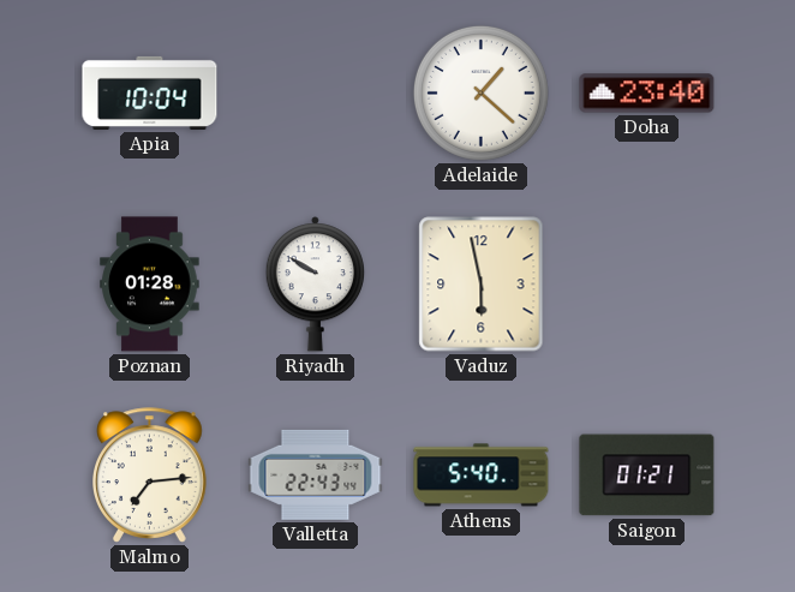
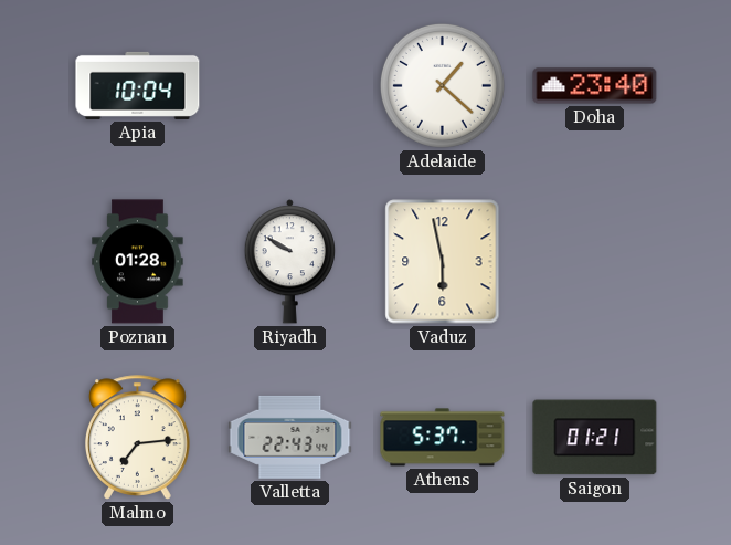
Athens: 5:40 -> 5:37
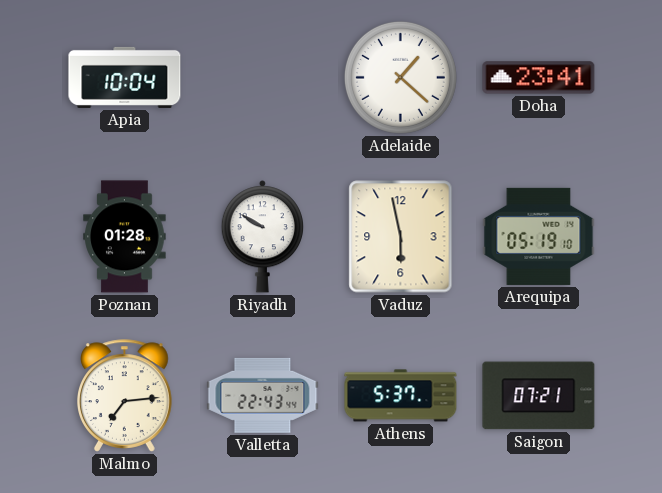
Doha: 23:40 -> 23:41
Arequipa: none -> 05:19
Saigon: 01:21 -> 07:21
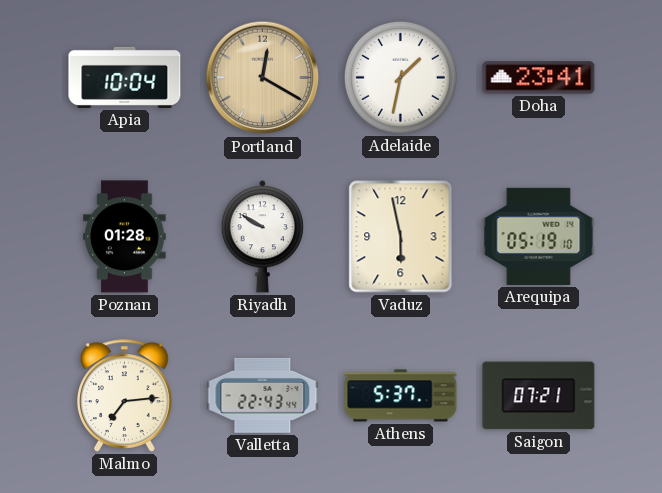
Portland: none -> 12:20
Adelaide: 1:22 -> 1:32
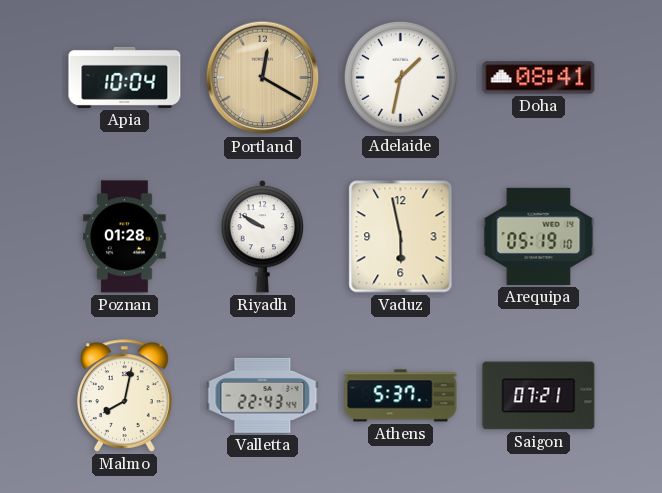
Doha: 23:41 -> 08:41
Malmo: 7:14 -> 8:02
